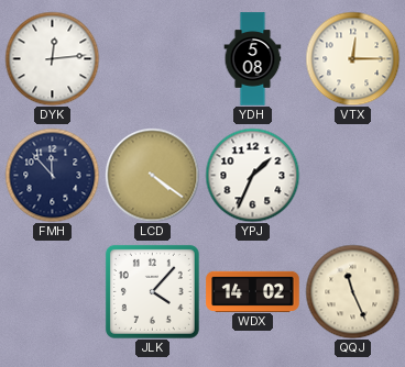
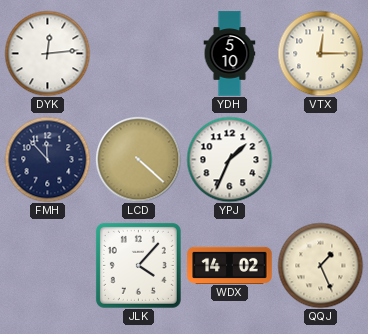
YDH: 5:08 -> 5:10
LCD: 4:21 -> 4:22
QQJ: 11:26 -> 1:26
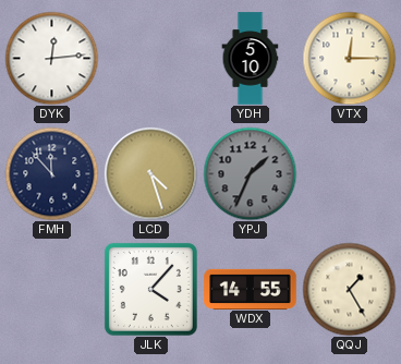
LCD: 4:22 -> 4:27
YPJ dial: white -> grey
WDX: 14:02 -> 14:55
QQJ: 1:26 -> 1:25
